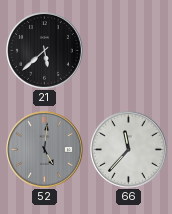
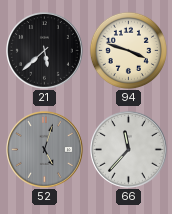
94: none -> 3:48
52: 5:01 -> 5:03
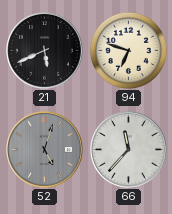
21: 5:38 -> 5:41
94: 3:48 -> 6:48
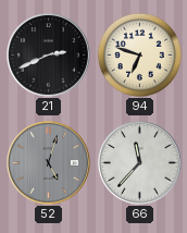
21: 5:41 -> 2:41
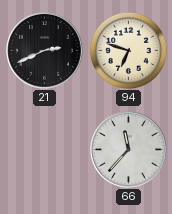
52: 5:03 -> none
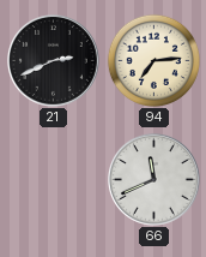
94: 6:48 -> 7:14
66: 11:37 -> 11:41
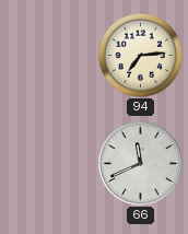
21: 2:41 -> none
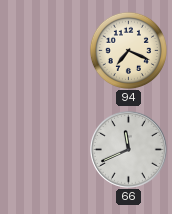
94: 7:14 -> 7:19
